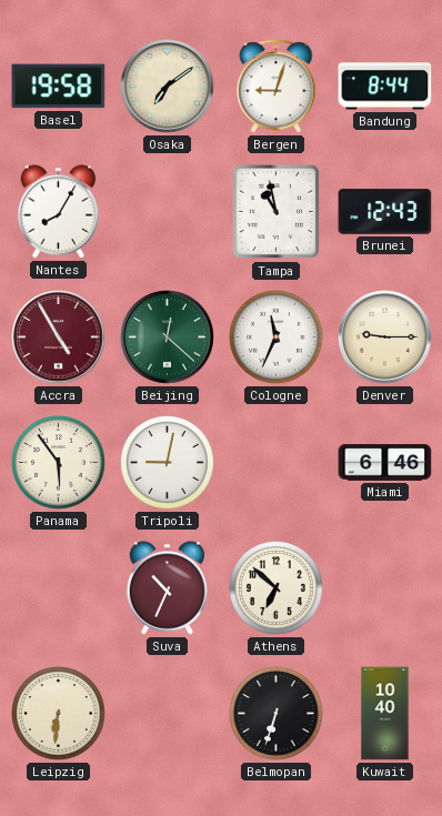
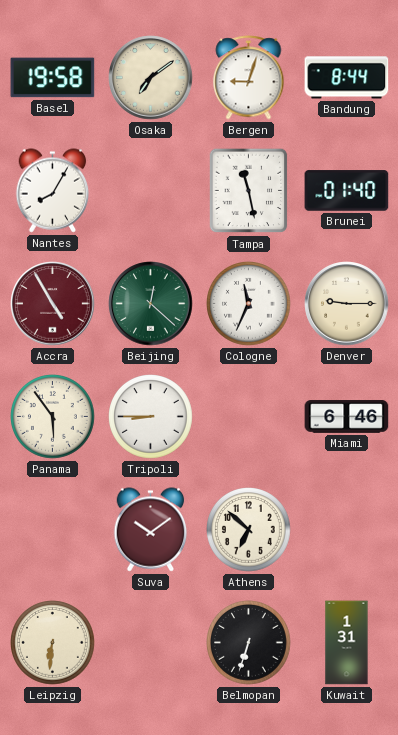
Tampa: 10:58 -> 11:28
Brunei: 12:43 -> 01:40
Tripoli: 9:02 -> 8:45
Suva: 10:34 -> 10:09
Kuwait: 10:40 -> 1:31
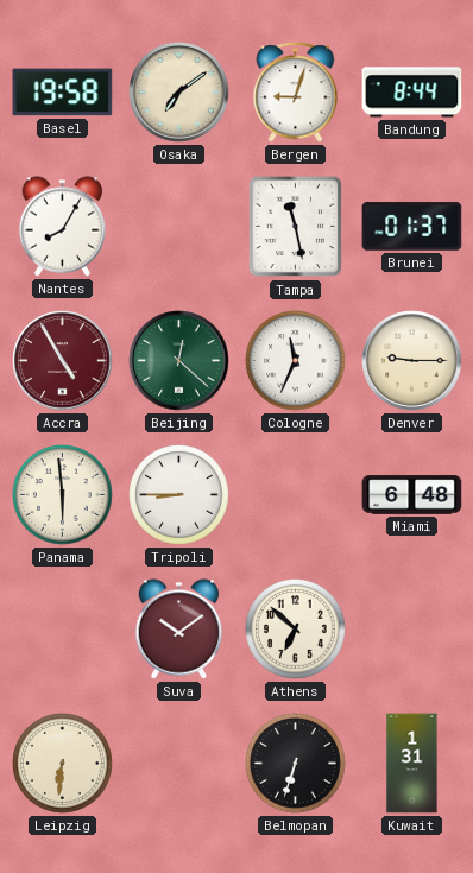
Brunei: 01:40 -> 01:37
Panama: 5:54 -> 5:59
Miami: 6:46 -> 6:48
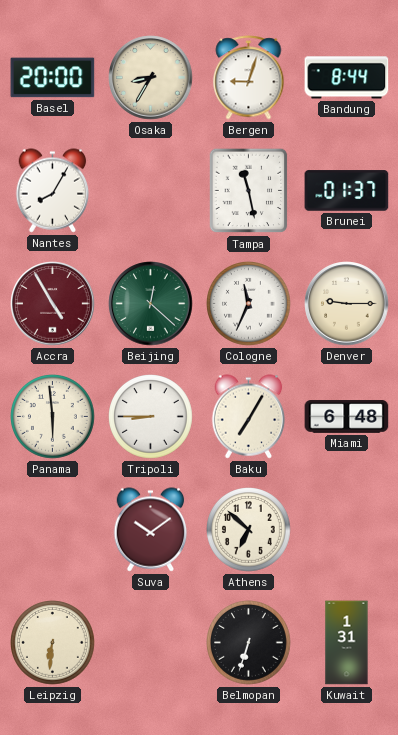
Basel: 19:58 -> 20:00
Osaka: 7:09 -> 8:35
Baku: none -> 7:05
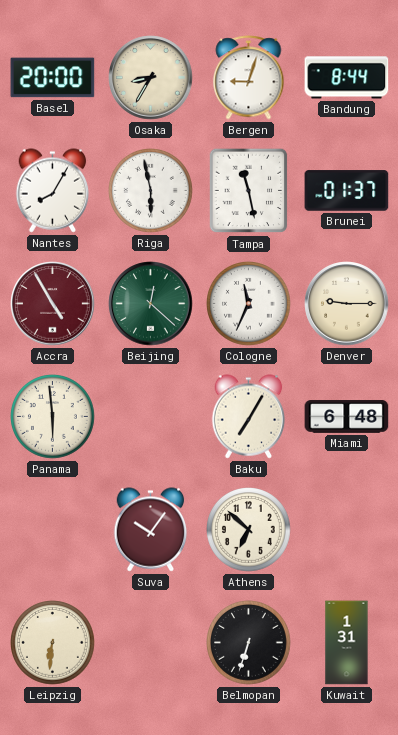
Riga: none -> 5:58
Tripoli: 8:45 -> none
Suva: 10:09 -> 10:06
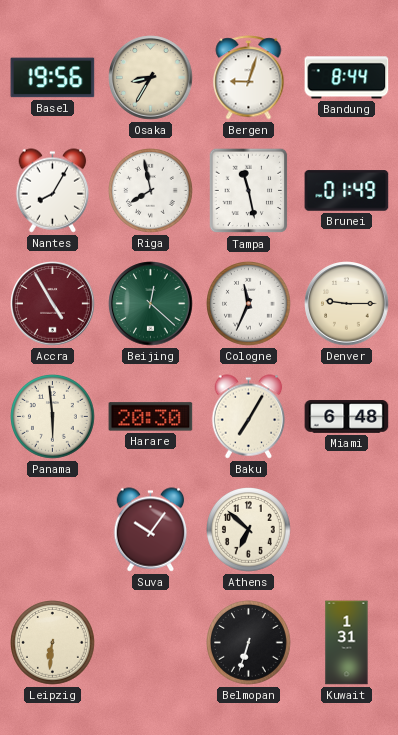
Basel: 20:00 -> 19:56
Riga: 5:58 -> 7:58
Brunei: 01:37 -> 01:49
Harare: none -> 20:30
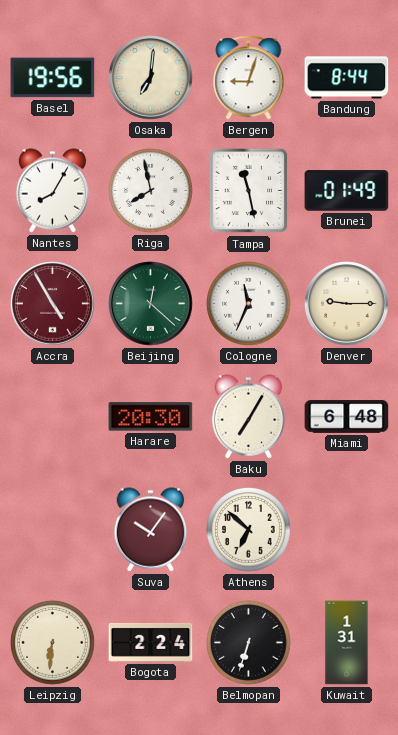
Osaka: 8:35 -> 7:01
Panama: 5:59 -> none
Bogota: none -> 2:24
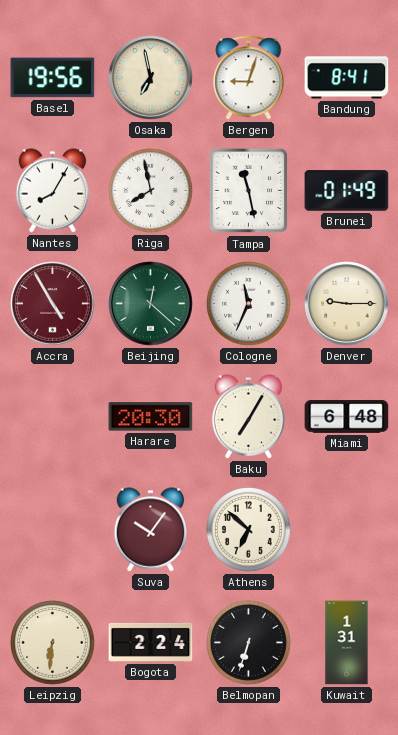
Osaka: 7:01 -> 6:58
Bandung: 8:44 -> 8:41
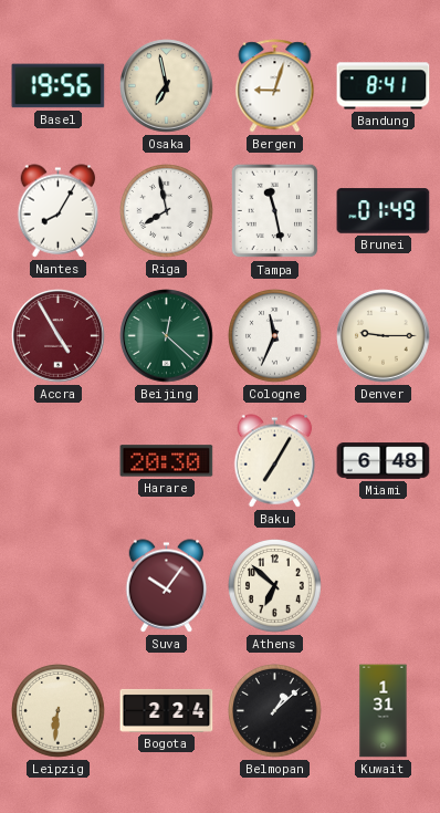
Belmopan: 6:33 -> 1:08
